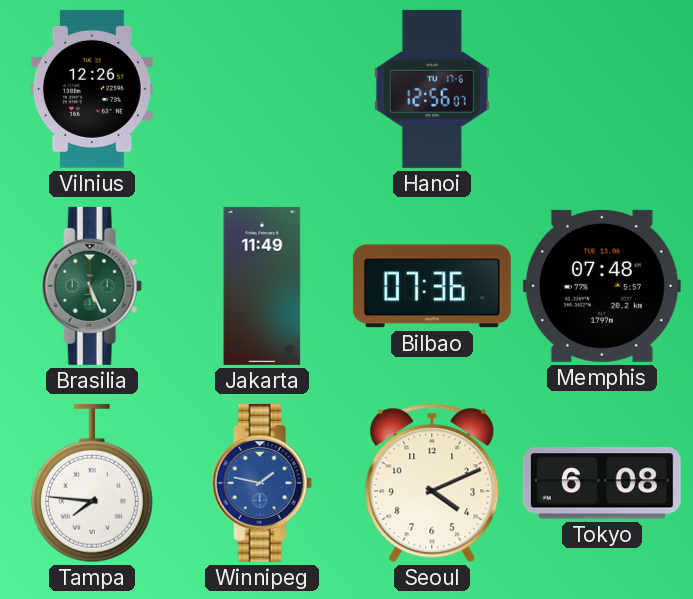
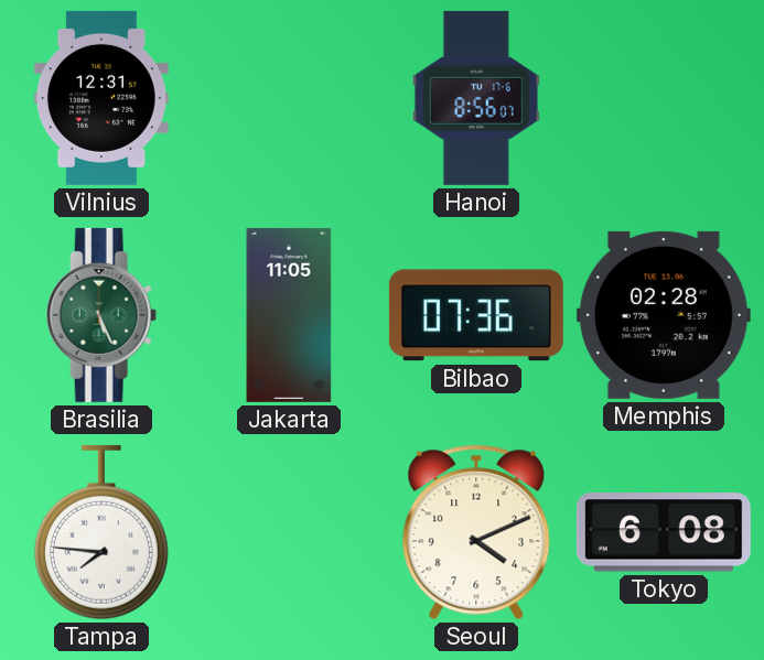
Vilnius: 12:26 -> 12:31
Hanoi: 12:56 -> 8:56
Jakarta: 11:49 -> 11:05
Memphis: 07:48 -> 02:28
Winnipeg: 1:47 -> none
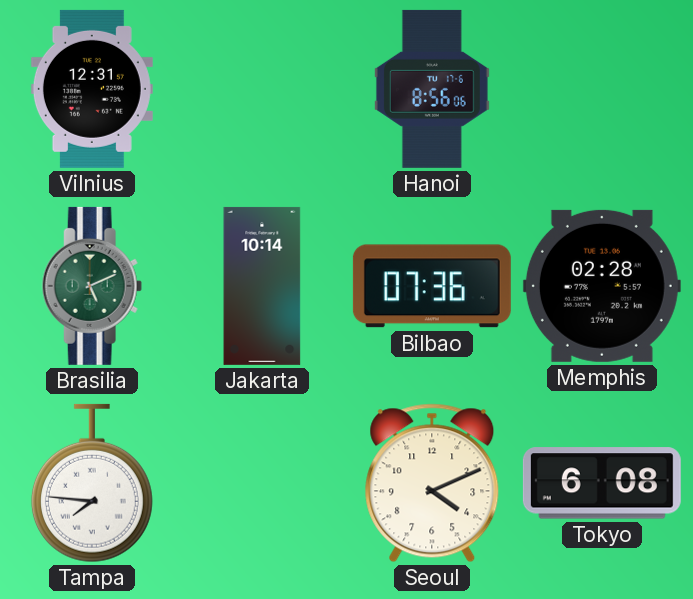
Hanoi: 8:56:07 -> 8:56:06
Brasilia: 5:26 -> 5:11
Jakarta: 11:05 -> 10:14
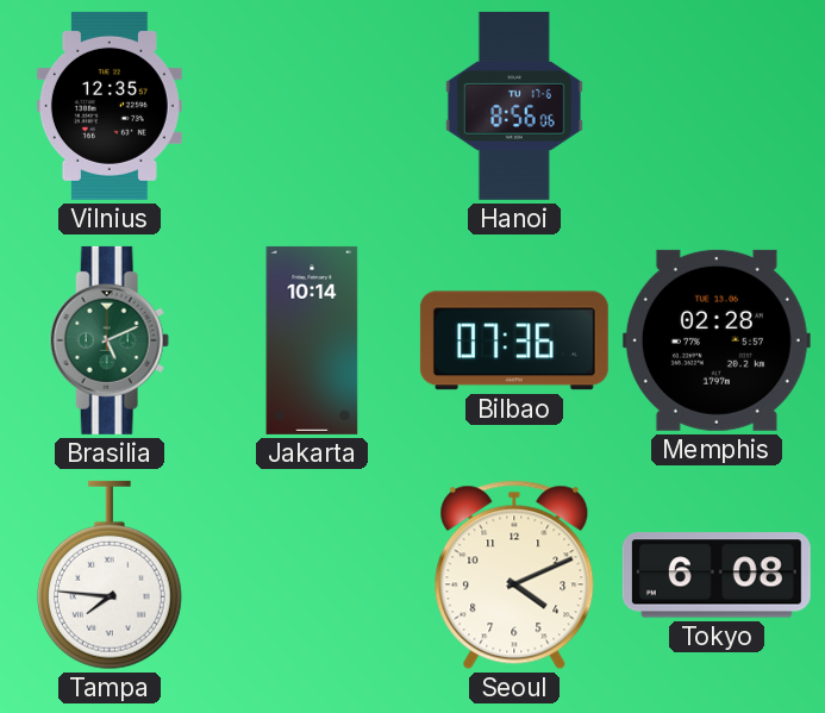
Vilnius: 12:31 -> 12:35
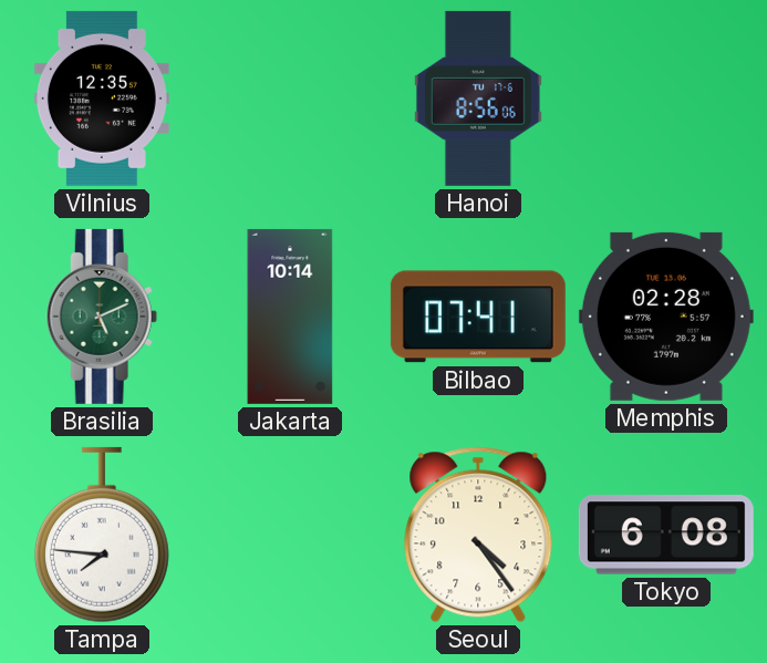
Bilbao: 07:36 -> 07:41
Seoul: 4:11 -> 4:24
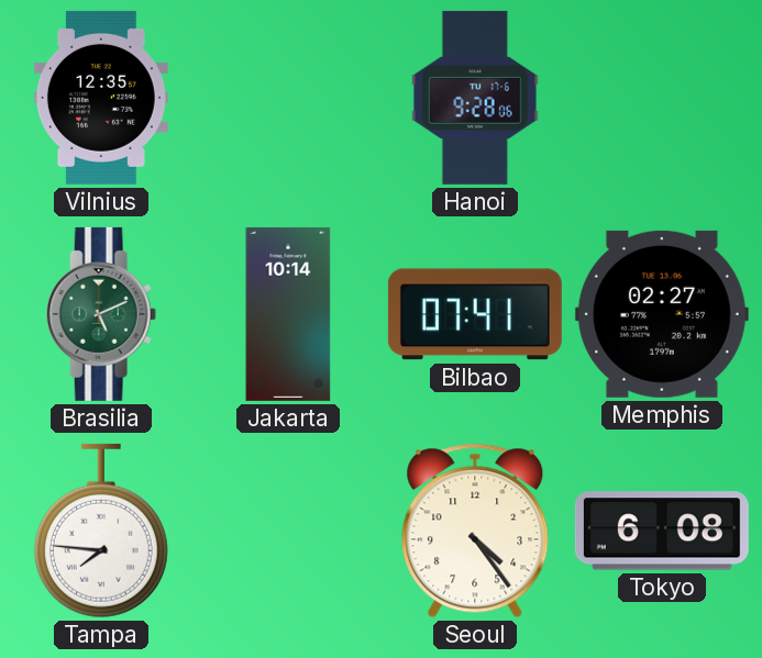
Hanoi: 8:56 -> 9:28
Memphis: 02:28 -> 02:27
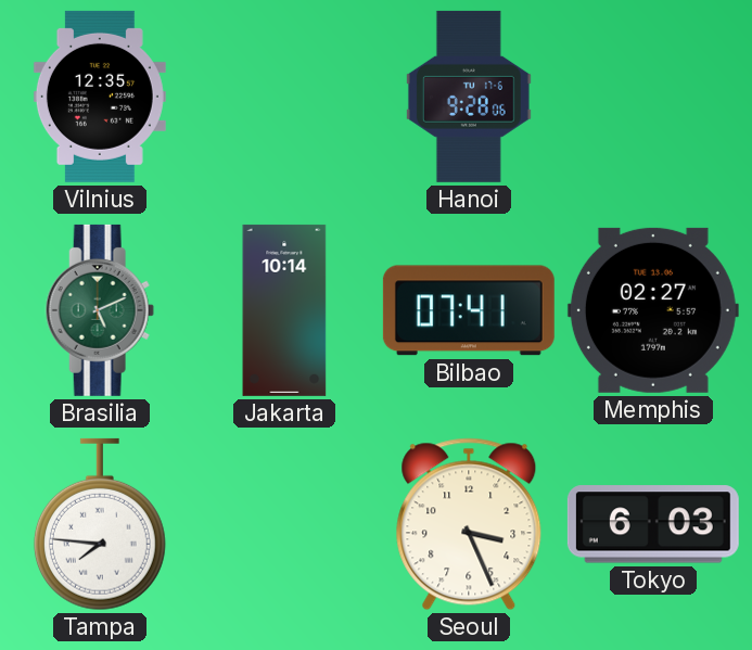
Seoul: 4:24 -> 3:26
Tokyo: 6:08 -> 6:03
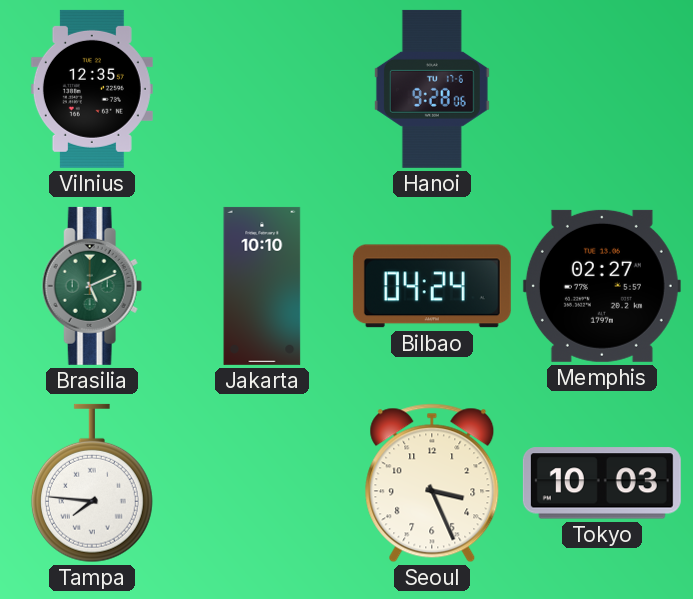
Jakarta: 10:14 -> 10:10
Bilbao: 07:41 -> 04:24
Tokyo: 6:03 -> 10:03
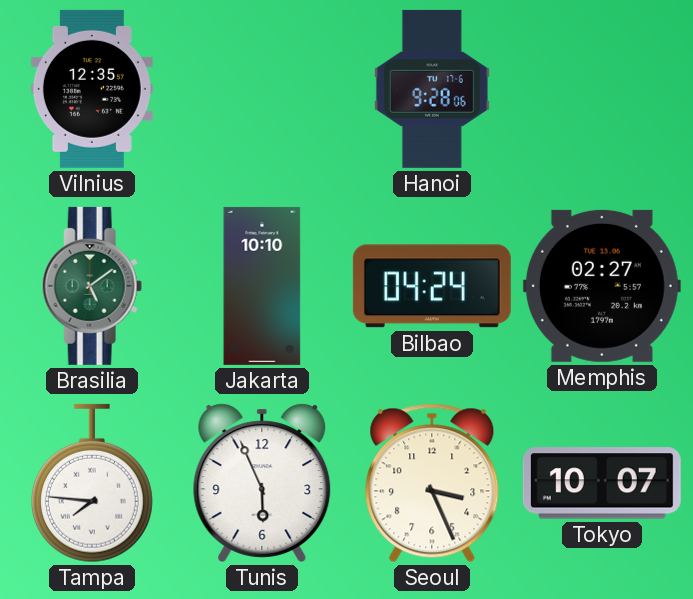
Brasilia: 5:11 -> 5:09
Tunis: none -> 5:56
Tokyo: 10:03 -> 10:07
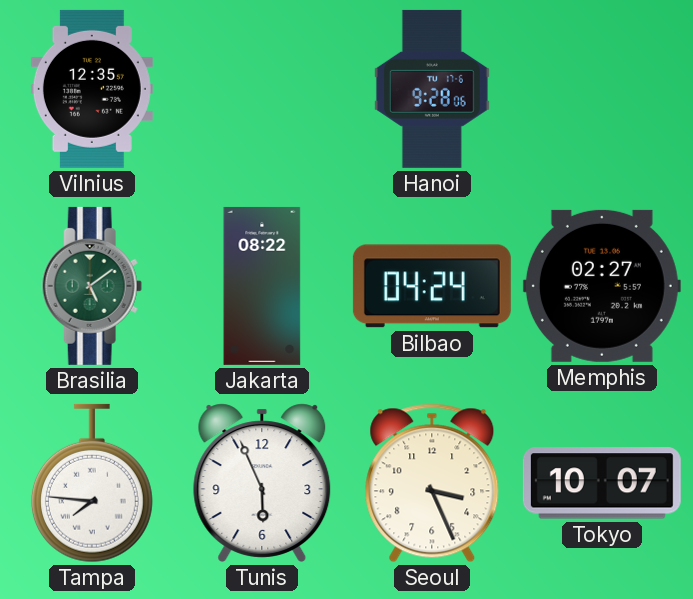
Jakarta: 10:10 -> 08:22
